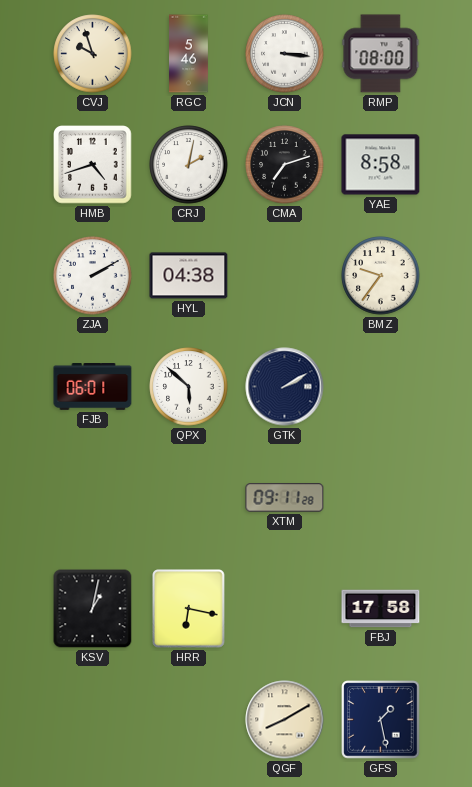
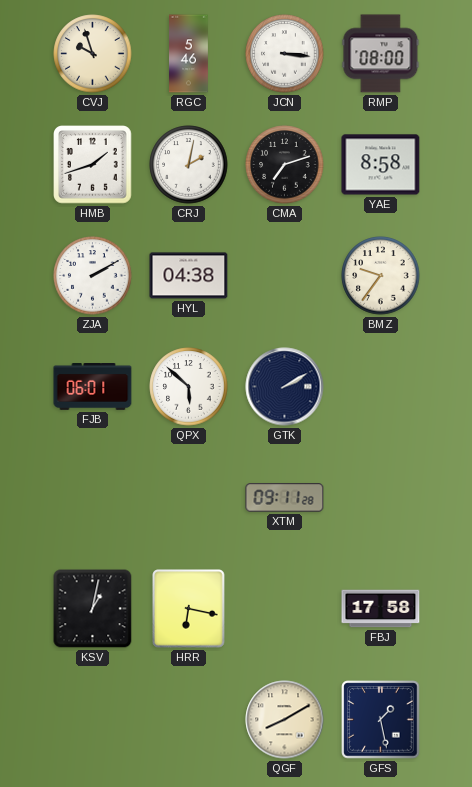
HMB: 4:42 -> 1:42
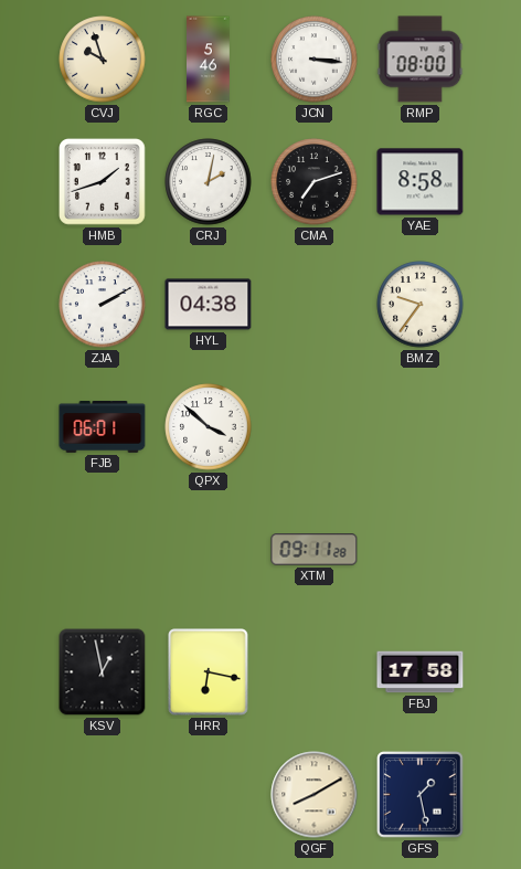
QPX: 5:52 -> 3:52
GTK: 2:10 -> none
KSV: 1:02 -> 12:58
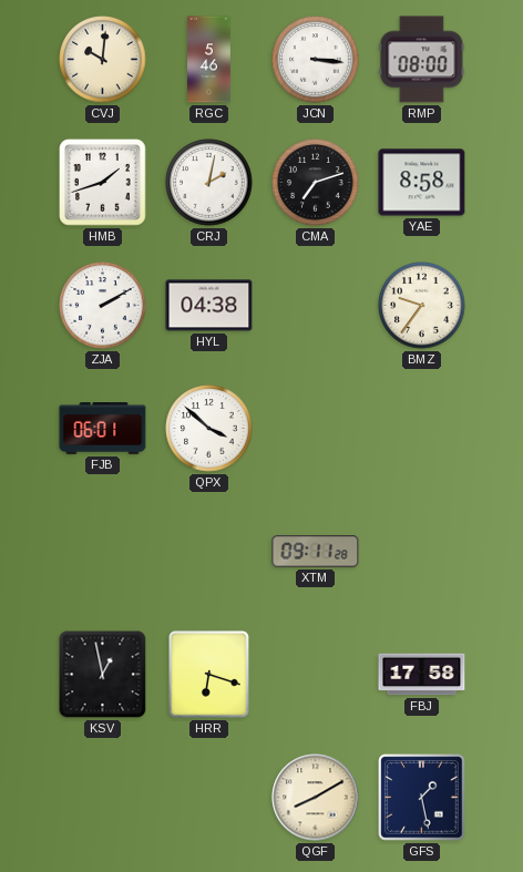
CVJ: 9:57 -> 10:01
HRR: 6:17 -> 6:18
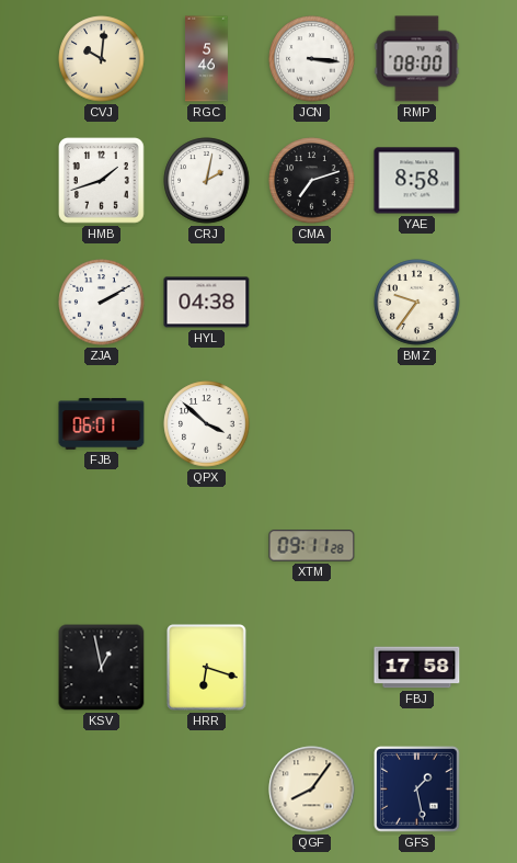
QGF: 8:10 -> 8:06
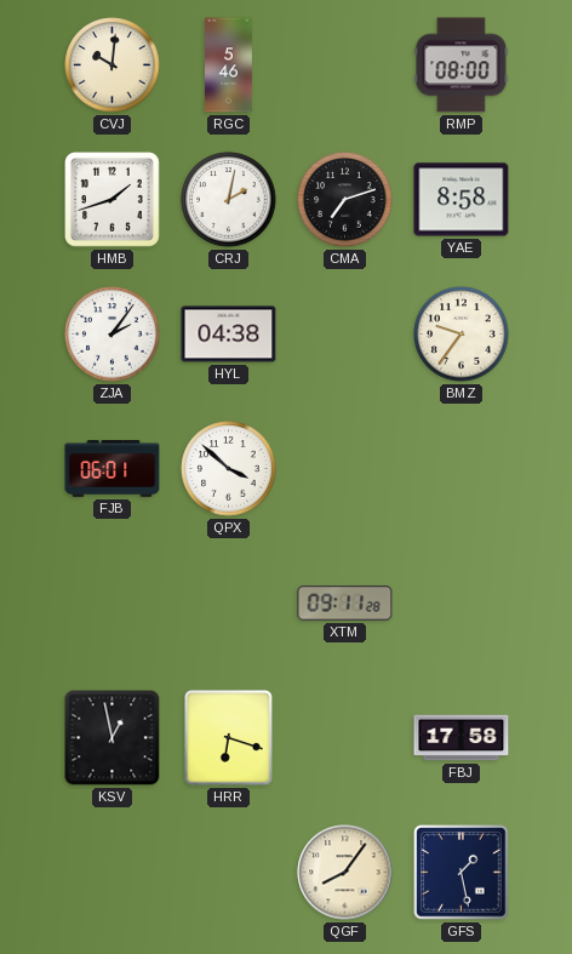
JCN: 3:16 -> none
ZJA: 2:10 -> 2:06
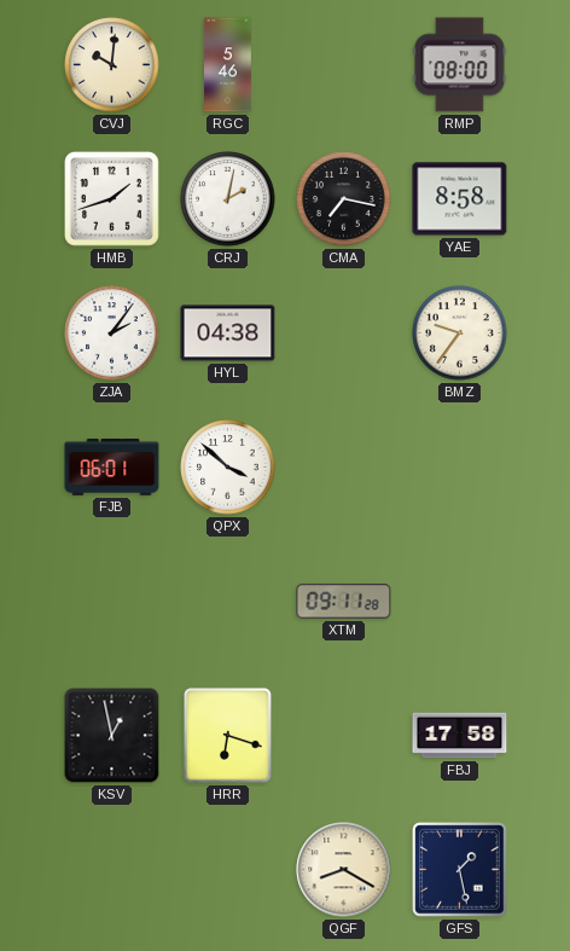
CMA: 7:12 -> 7:17
QGF: 8:06 -> 8:20
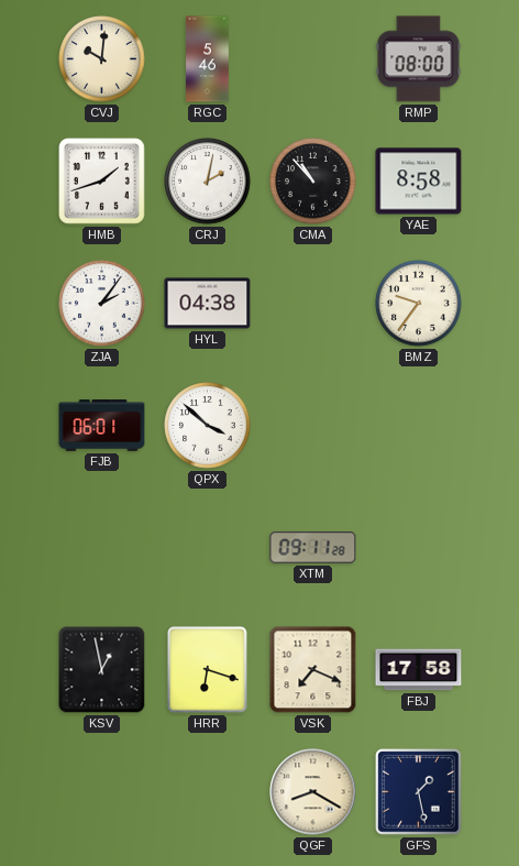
CMA: 7:17 -> 10:53
VSK: none -> 7:19
